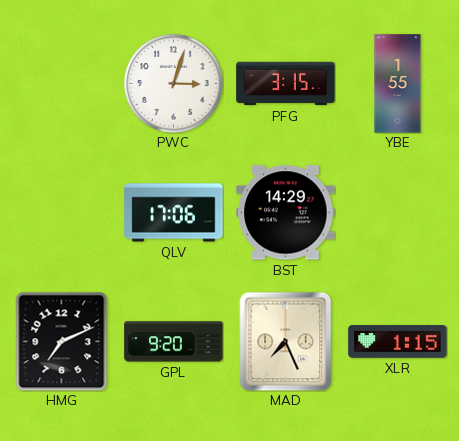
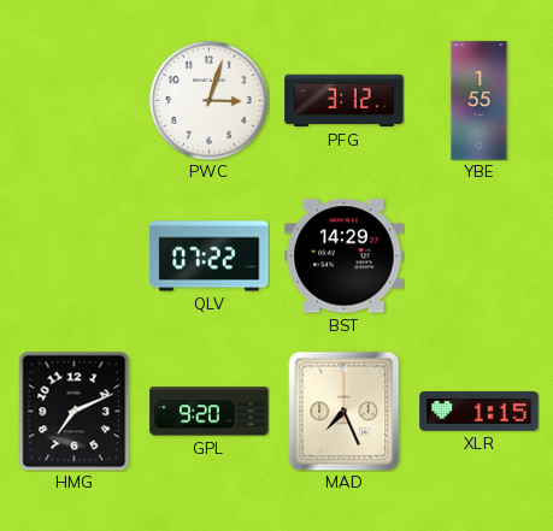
PFG: 3:15 -> 3:12
QLV: 17:06 -> 07:22
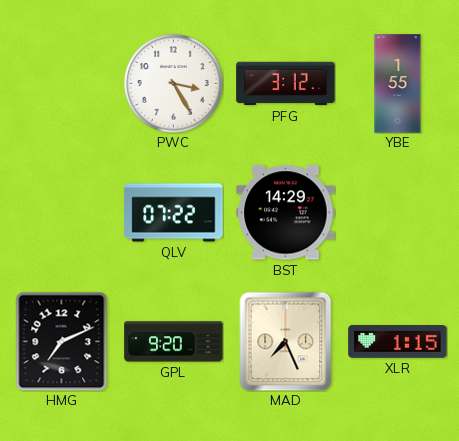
PWC: 3:03 -> 3:25
